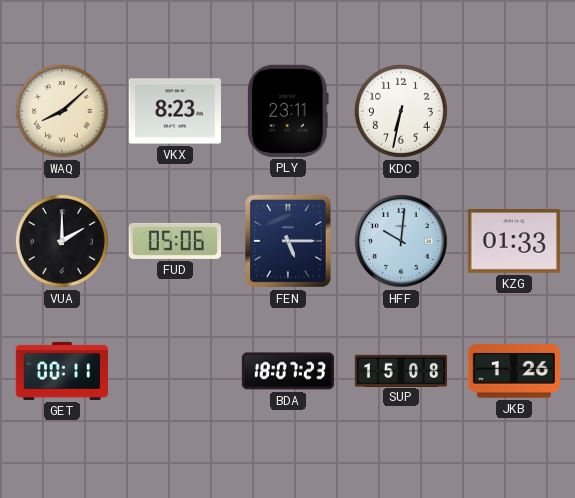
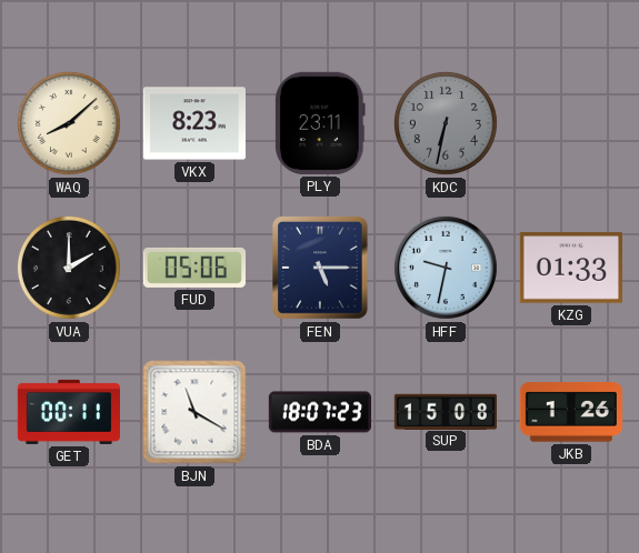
KDC dial: white -> grey
HFF: 10:01 -> 9:32
BJN: none -> 11:20
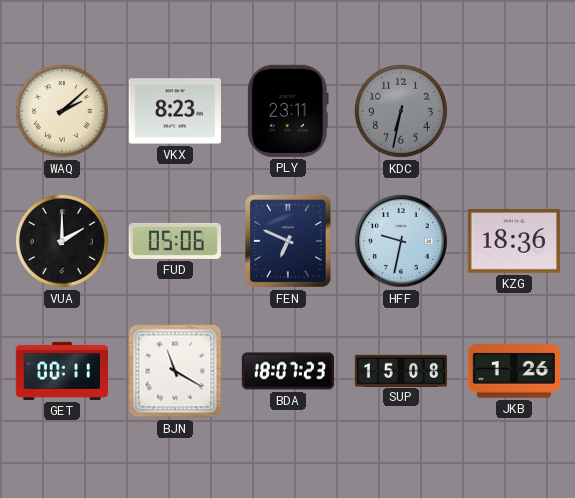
WAQ: 8:08 -> 2:08
FEN: 5:15 -> 6:49
KZG: 01:33 -> 18:36
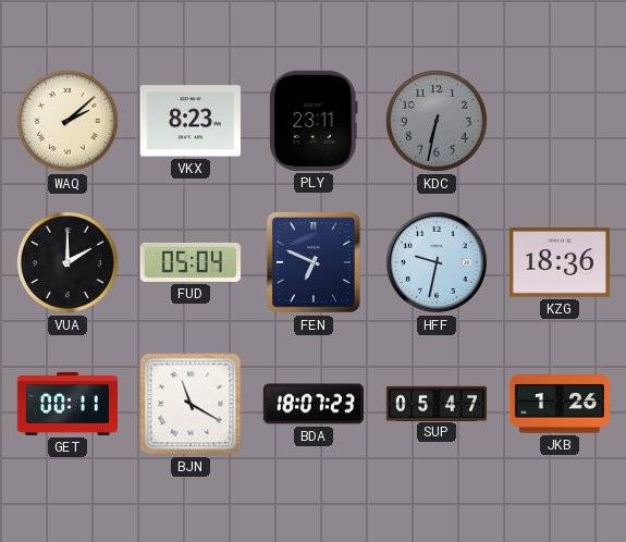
FUD: 05:06 -> 05:04
SUP: 15:08 -> 05:47
